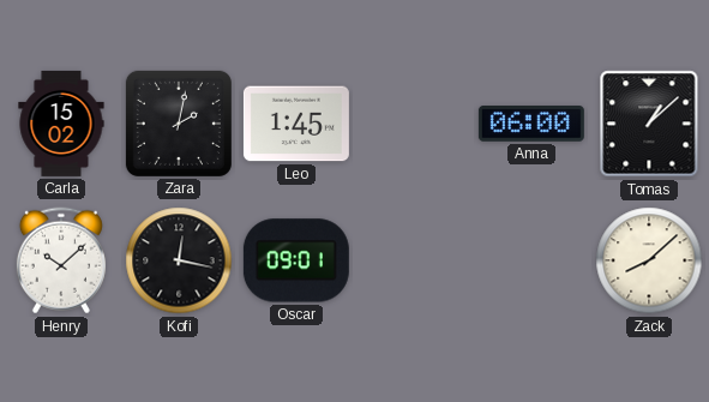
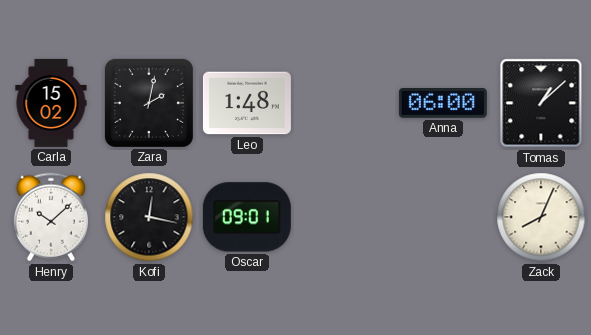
Leo: 1:45 -> 1:48
Zack: 8:08 -> 8:04
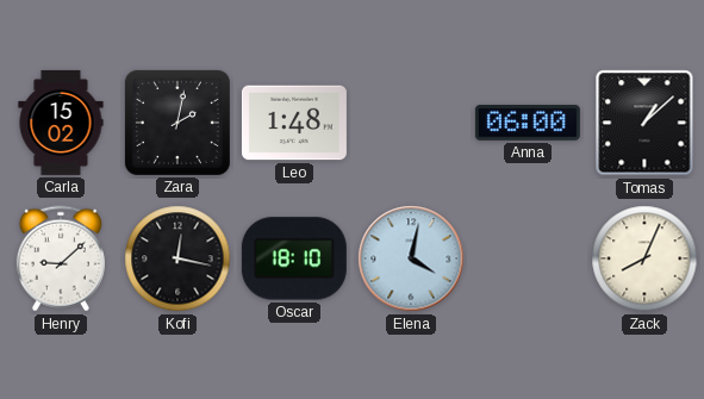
Henry: 10:08 -> 9:08
Oscar: 09:01 -> 18:10
Elena: none -> 4:02
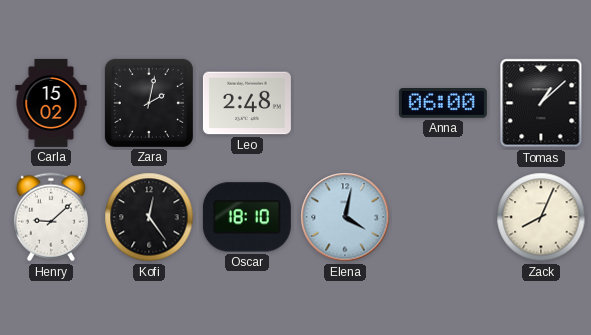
Leo: 1:48 -> 2:48
Kofi: 12:17 -> 12:24
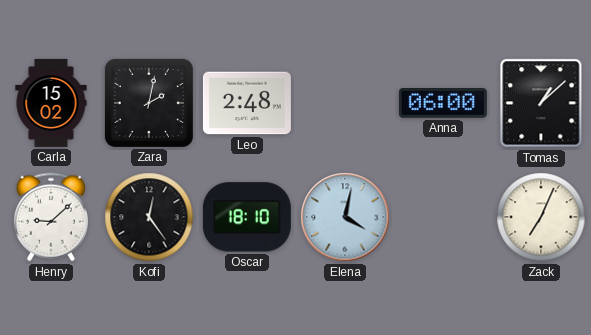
Zack: 8:04 -> 7:04
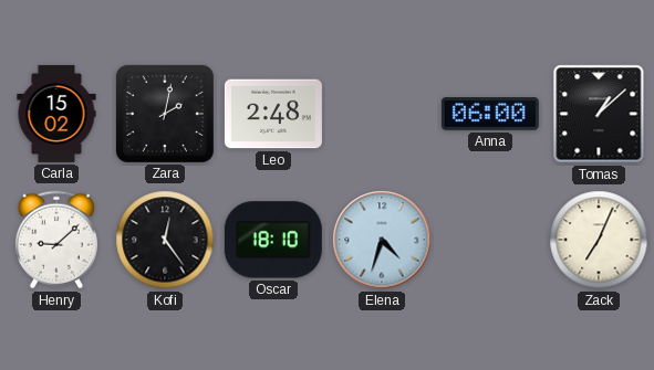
Elena: 4:02 -> 4:33
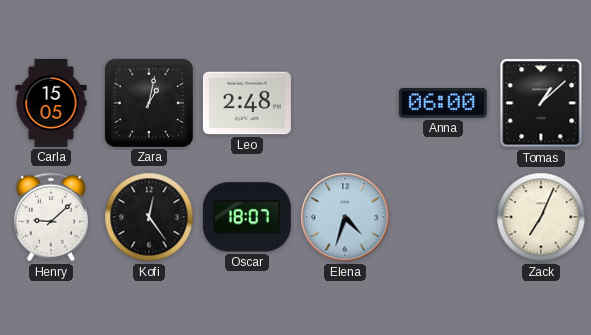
Carla: 15:02 -> 15:05
Zara: 2:02 -> 1:02
Oscar: 18:10 -> 18:07
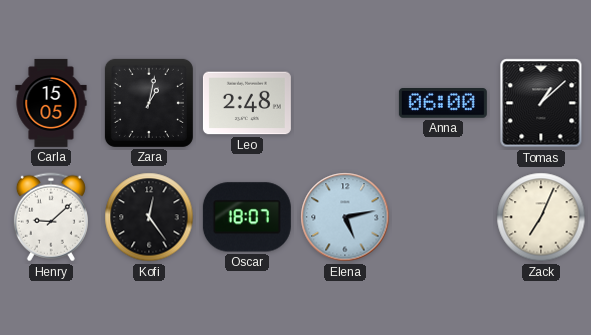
Elena: 4:33 -> 5:13
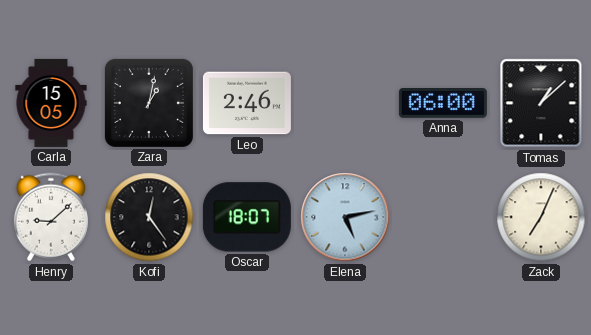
Leo: 2:48 -> 2:46
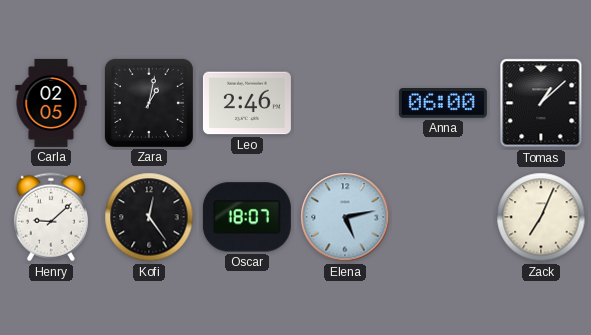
Carla: 15:05 -> 02:05
